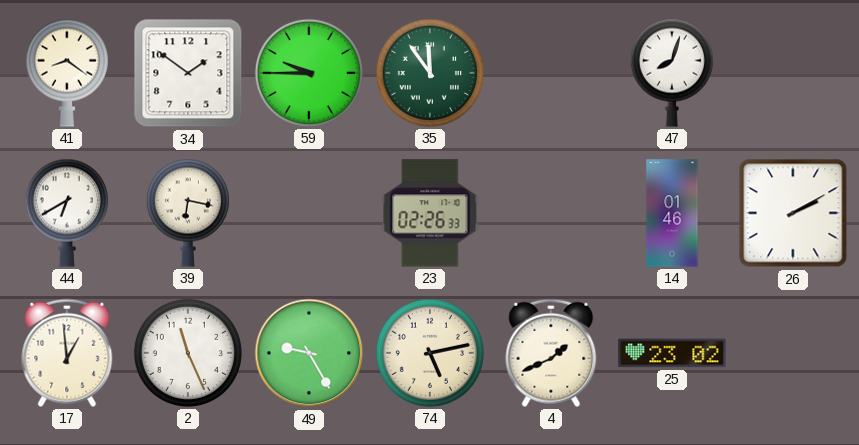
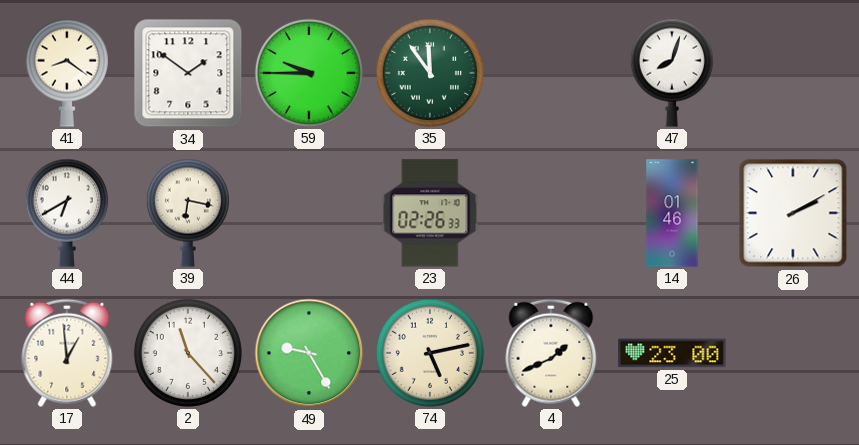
2: 11:26 -> 11:23
25: 23:02 -> 23:00
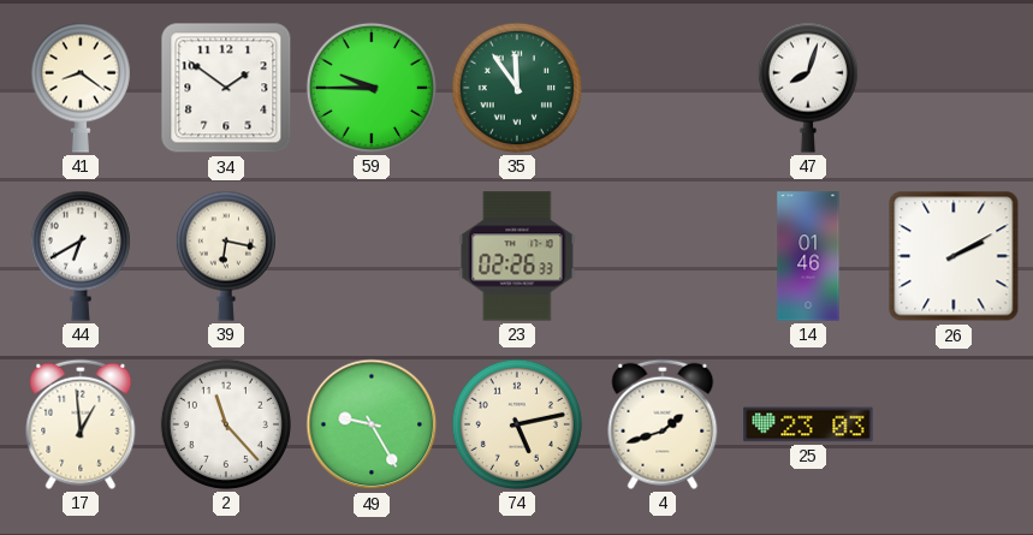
4: 1:41 -> 1:42
25: 23:00 -> 23:03
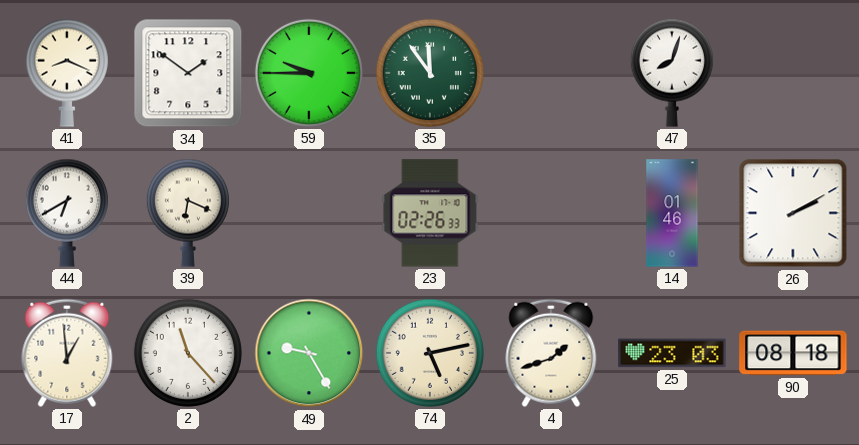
41: 8:21 -> 8:19
39: 6:17 -> 6:19
90: none -> 08:18
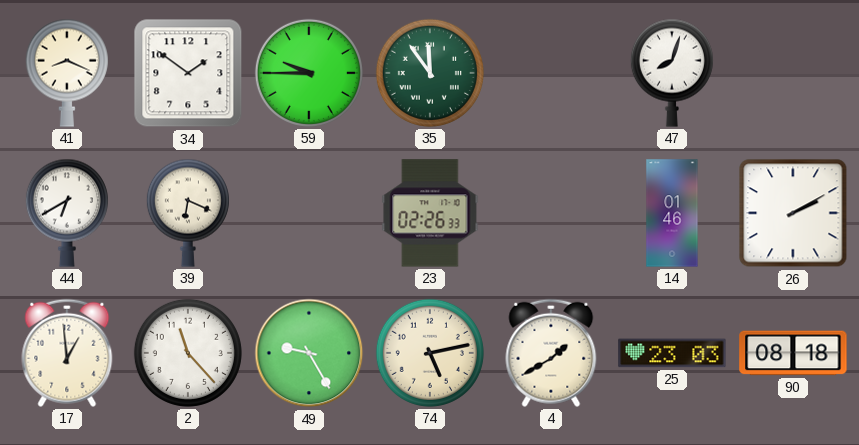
4: 1:42 -> 1:40
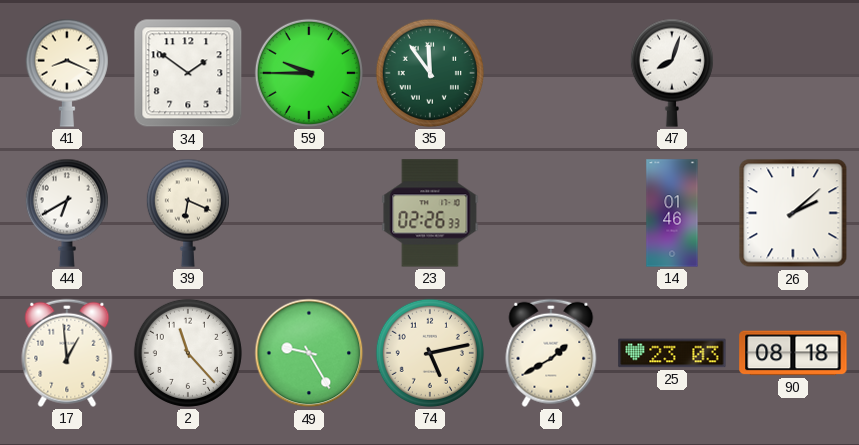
26: 2:10 -> 2:08
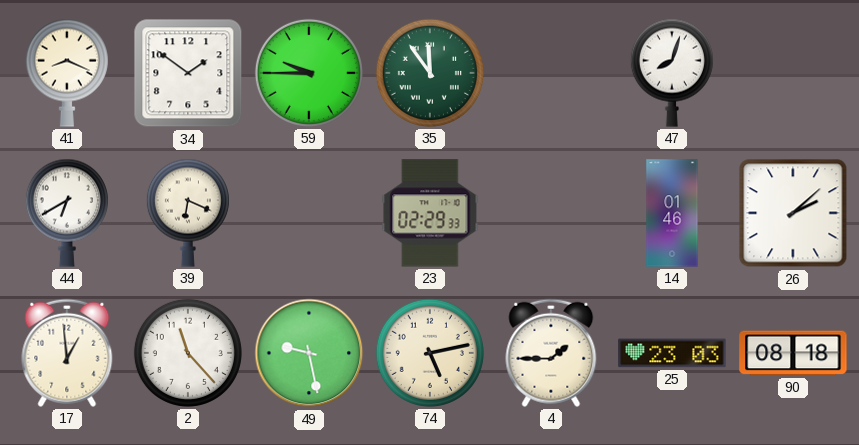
23: 02:26 -> 02:29
49: 9:25 -> 9:28
4: 1:40 -> 1:45
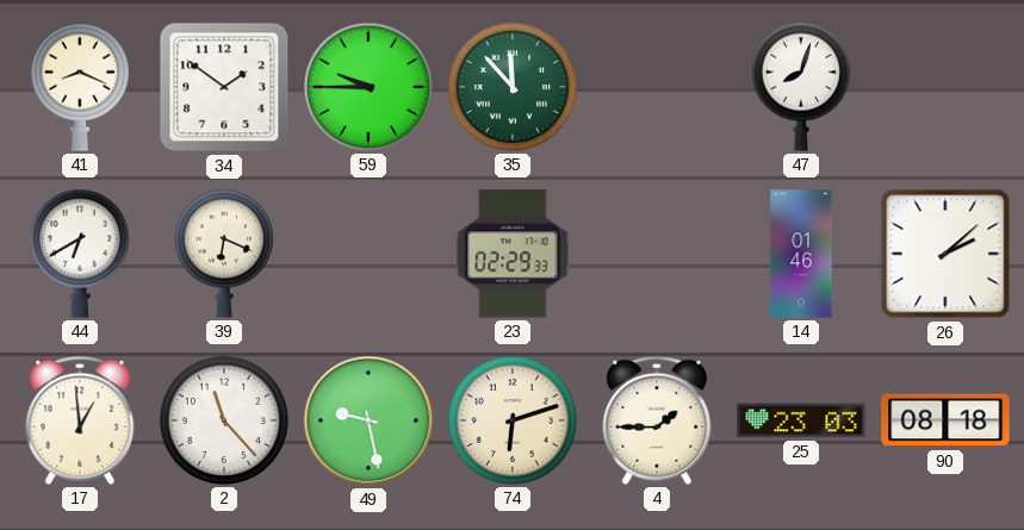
35: 11:54 -> 11:53
74: 5:13 -> 6:12
